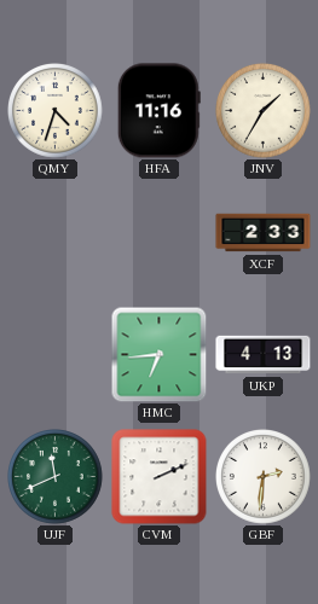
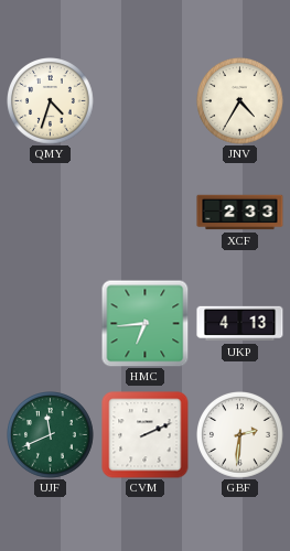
HFA: 11:16 -> none
JNV: 1:35 -> 4:35
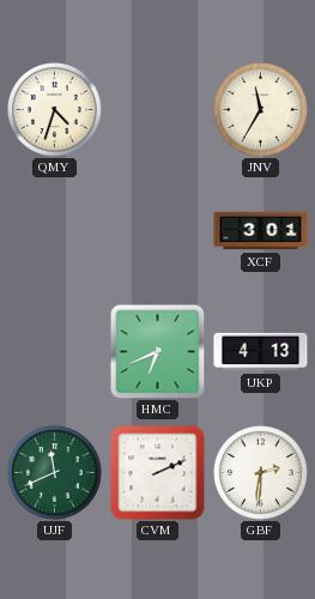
JNV: 4:35 -> 11:35
XCF: 2:33 -> 3:01
HMC: 6:44 -> 6:41
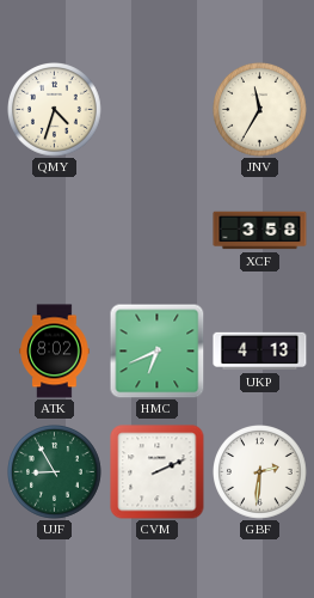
XCF: 3:01 -> 3:58
ATK: none -> 8:02
UJF: 11:41 -> 8:55
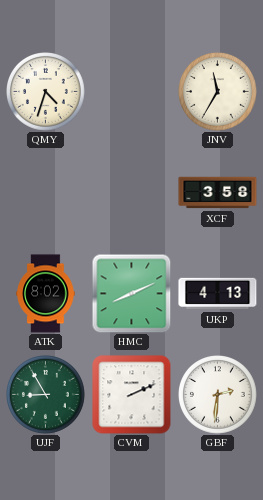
HMC: 6:41 -> 8:11
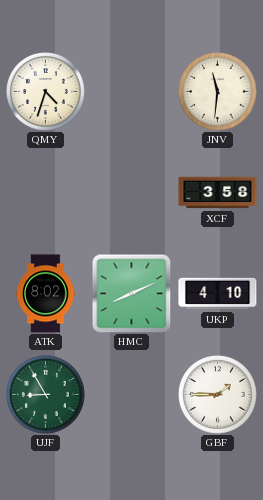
JNV: 11:35 -> 11:31
UKP: 4:13 -> 4:10
CVM: 2:11 -> none
GBF: 2:31 -> 1:45
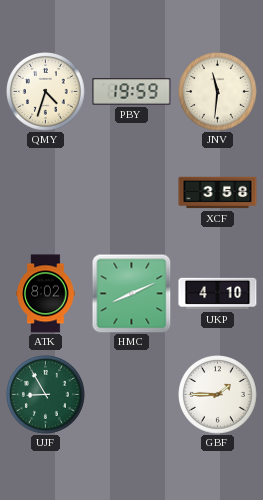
PBY: none -> 19:59
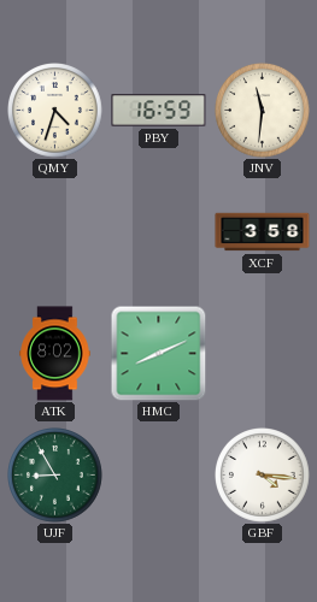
PBY: 19:59 -> 16:59
UKP: 4:10 -> none
GBF: 1:45 -> 4:16
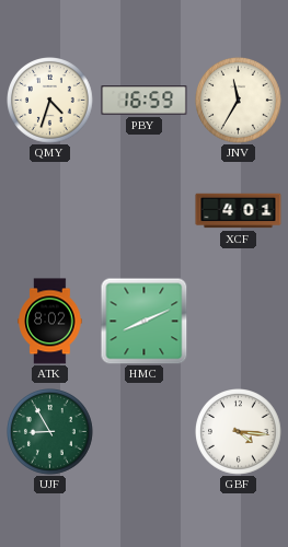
JNV: 11:31 -> 11:35
XCF: 3:58 -> 4:01
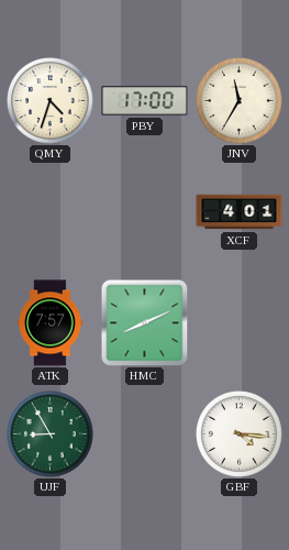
PBY: 16:59 -> 17:00
ATK: 8:02 -> 7:57
